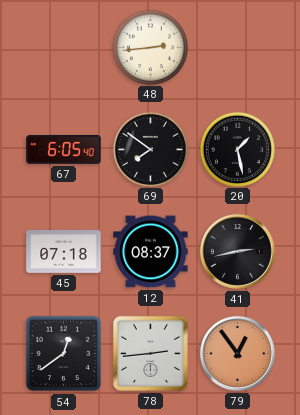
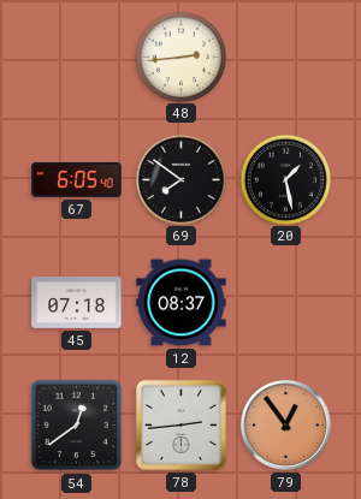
41: 2:43 -> none
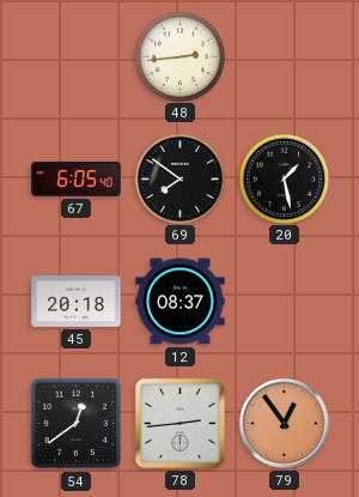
45: 07:18 -> 20:18
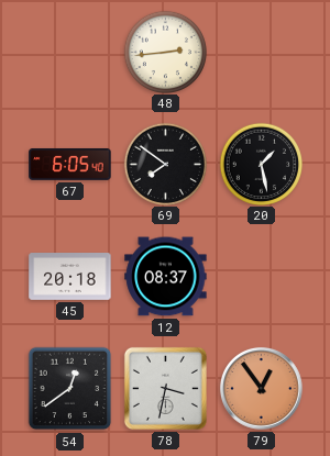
78: 2:44 -> 3:32
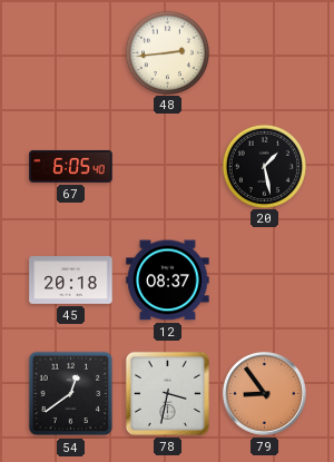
69: 7:51 -> none
79: 12:54 -> 8:54
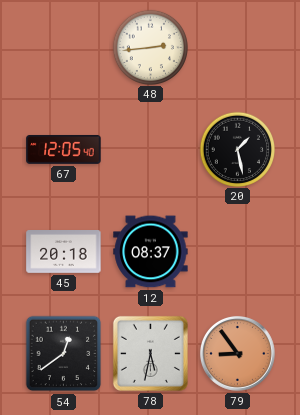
67: 6:05 -> 12:05
78: 3:32 -> 5:32
